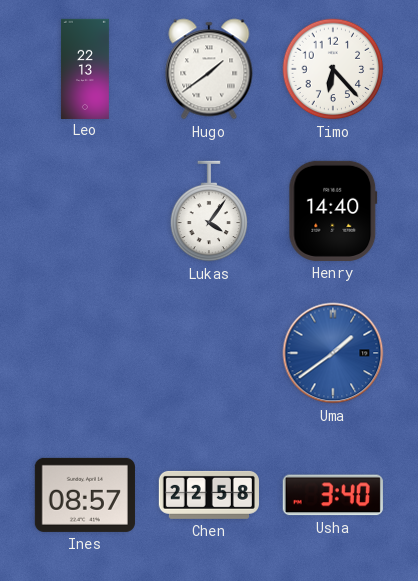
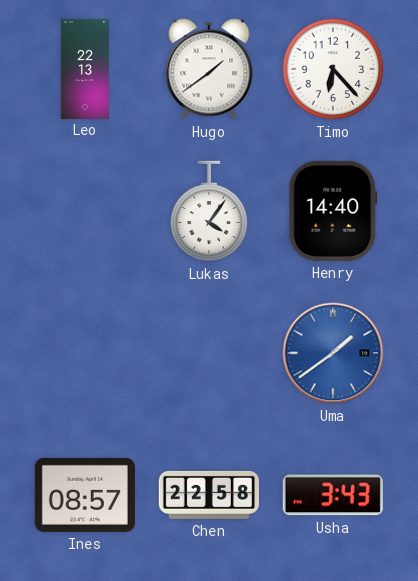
Usha: 3:40 -> 3:43
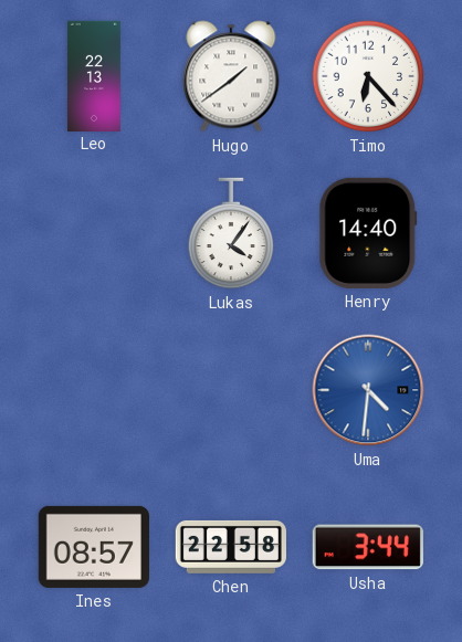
Uma: 1:39 -> 4:31
Usha: 3:43 -> 3:44
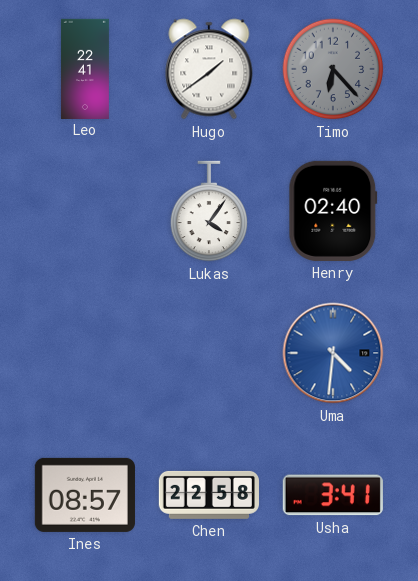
Leo: 22:13 -> 22:41
Timo dial: white -> grey
Henry: 14:40 -> 02:40
Usha: 3:44 -> 3:41
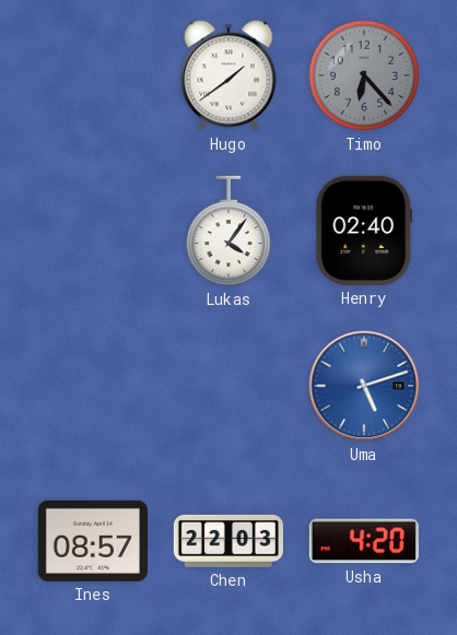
Leo: 22:41 -> none
Uma: 4:31 -> 5:12
Chen: 22:58 -> 22:03
Usha: 3:41 -> 4:20
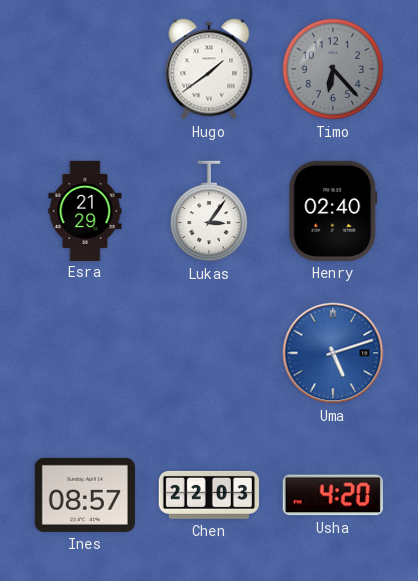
Esra: none -> 21:29
Lukas: 4:06 -> 3:06
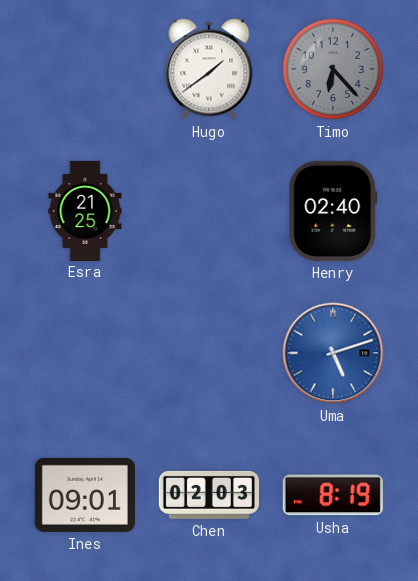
Esra: 21:29 -> 21:25
Lukas: 3:06 -> none
Ines: 08:57 -> 09:01
Chen: 22:03 -> 02:03
Usha: 4:20 -> 8:19
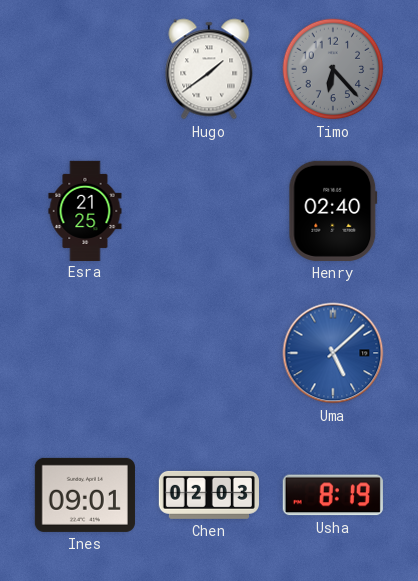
Uma: 5:12 -> 5:08
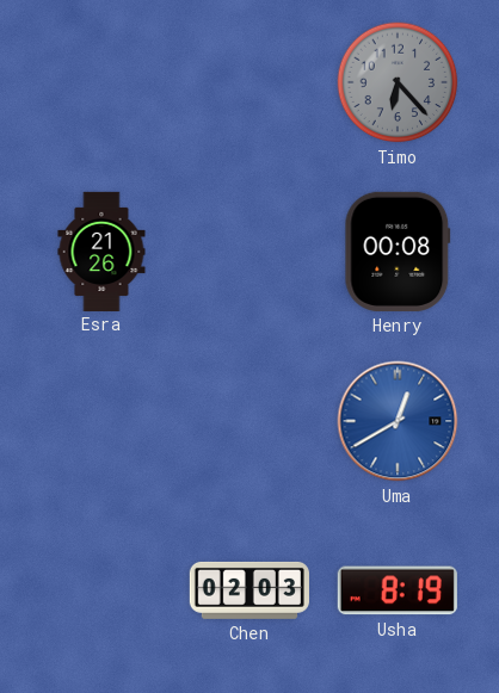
Hugo: 1:39 -> none
Esra: 21:25 -> 21:26
Henry: 02:40 -> 00:08
Uma: 5:08 -> 12:40
Ines: 09:01 -> none
